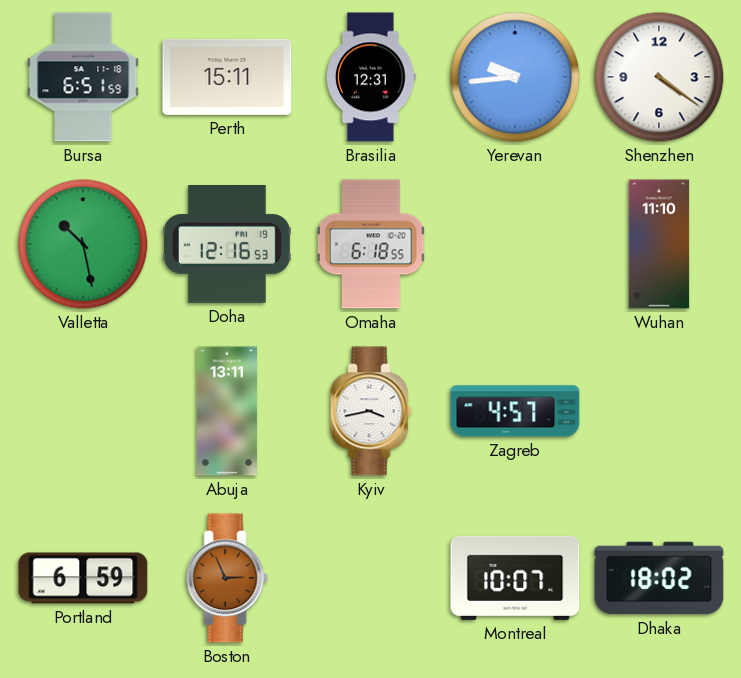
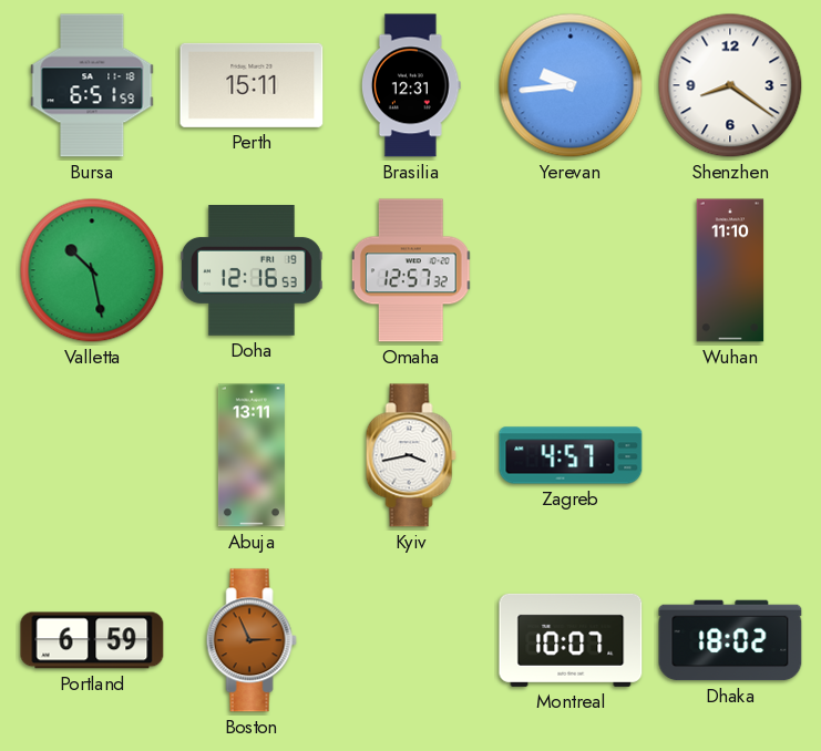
Shenzhen: 4:21 -> 8:21
Omaha: 6:18 -> 12:57
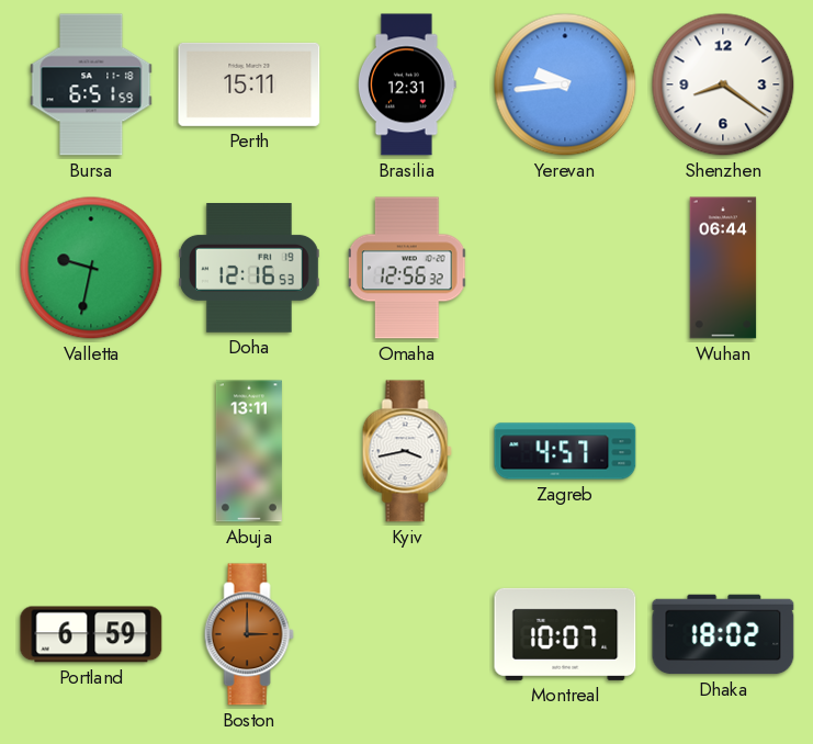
Valletta: 10:28 -> 9:32
Omaha: 12:57 -> 12:56
Wuhan: 11:10 -> 06:44
Boston: 2:56 -> 3:00
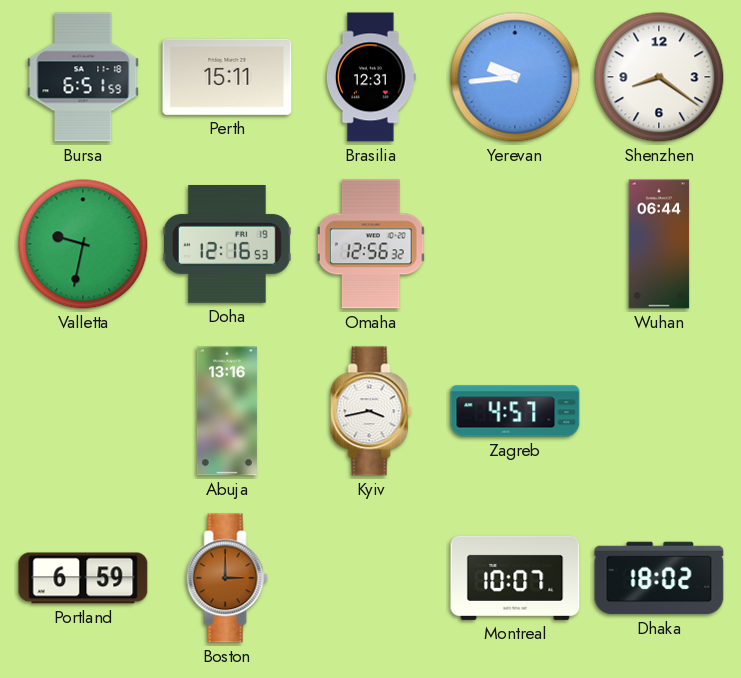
Abuja: 13:11 -> 13:16
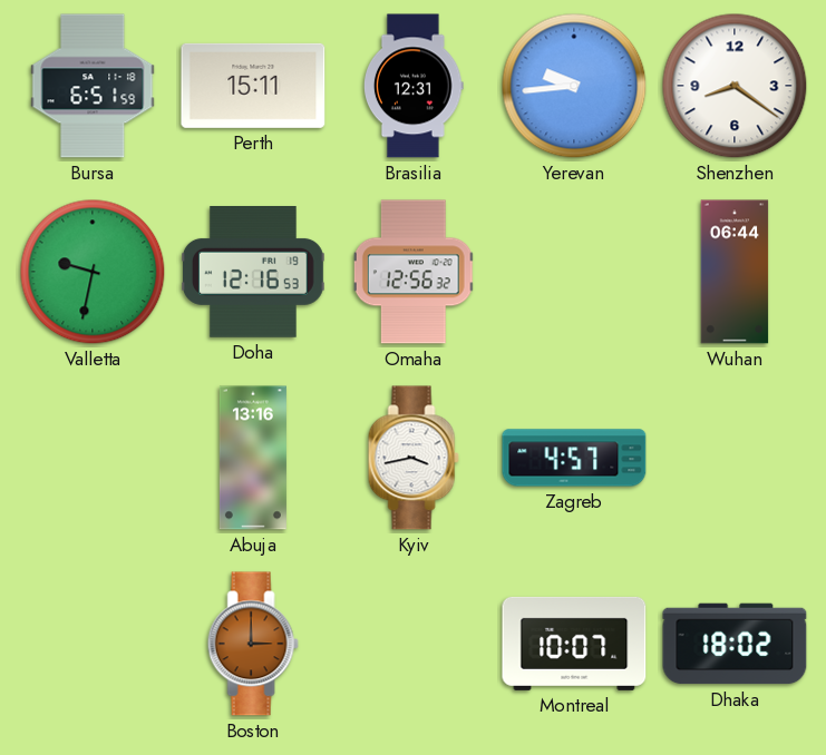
Portland: 6:59 -> none
